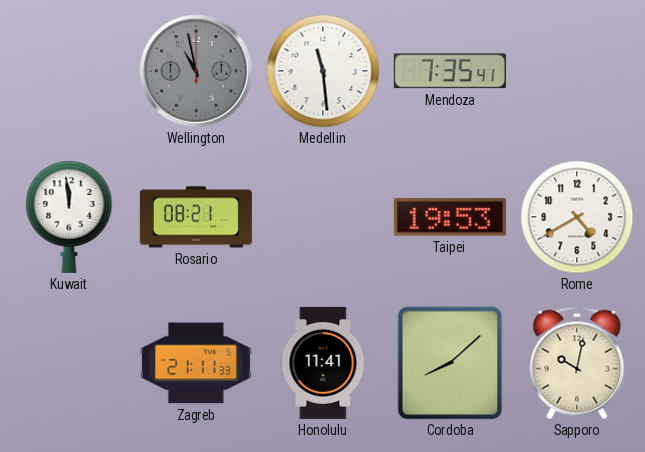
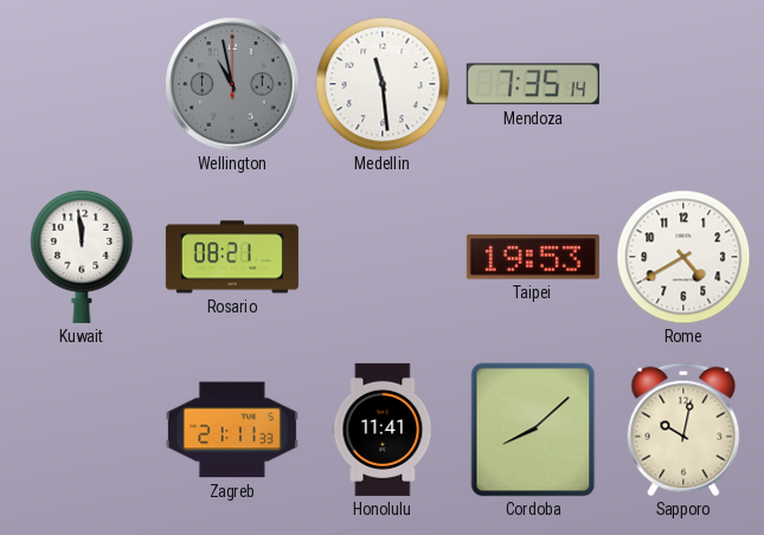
Mendoza: 7:35:41 -> 7:35:14
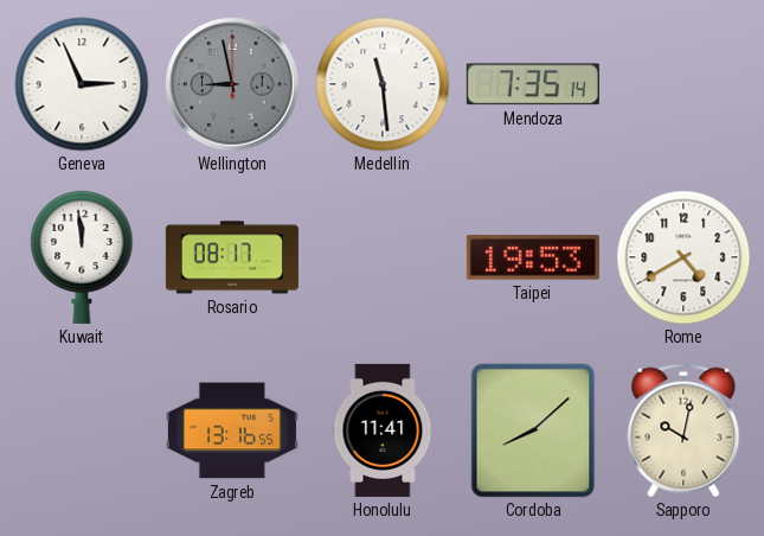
Geneva: none -> 2:56
Wellington: 10:58 -> 8:58
Rosario: 08:21 -> 08:17
Zagreb: 21:11 -> 13:16
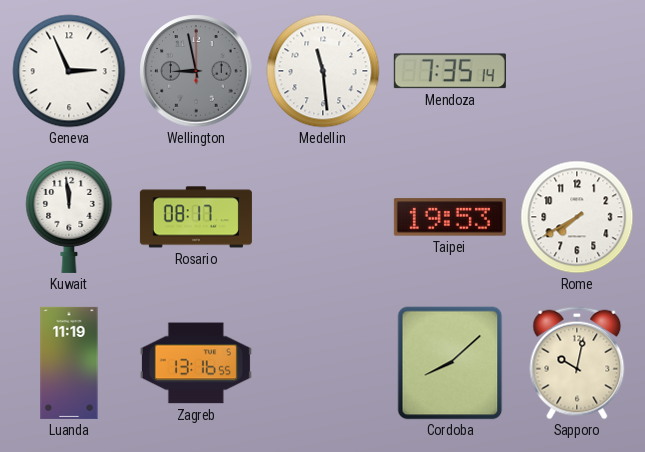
Rome: 4:40 -> 7:40
Luanda: none -> 11:19
Honolulu: 11:41 -> none
